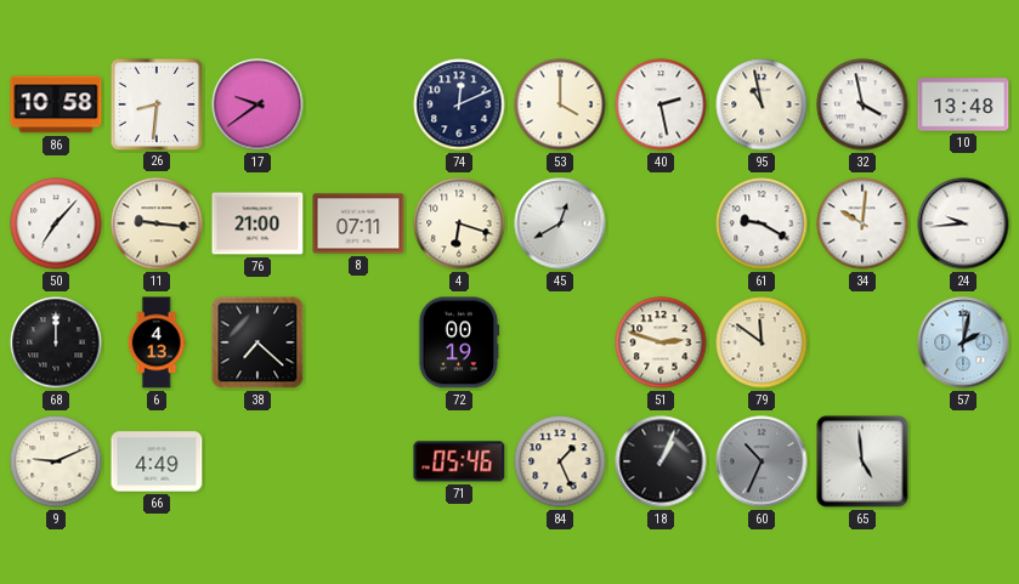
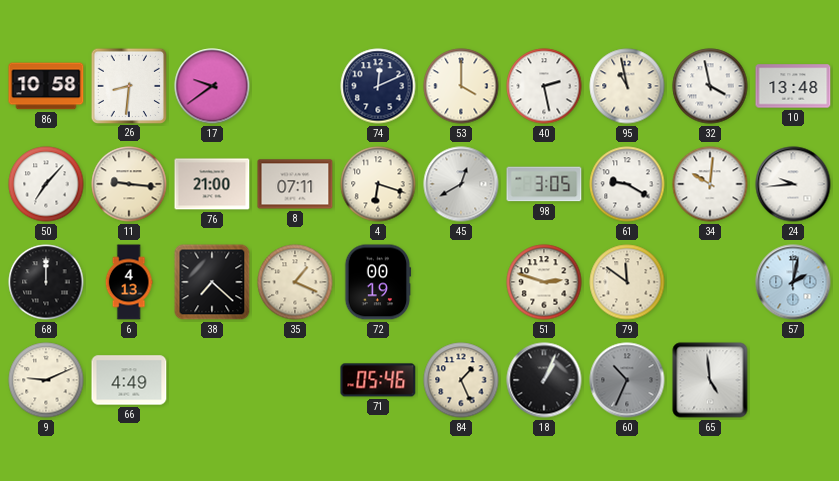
98: none -> 3:05
35: none -> 1:19
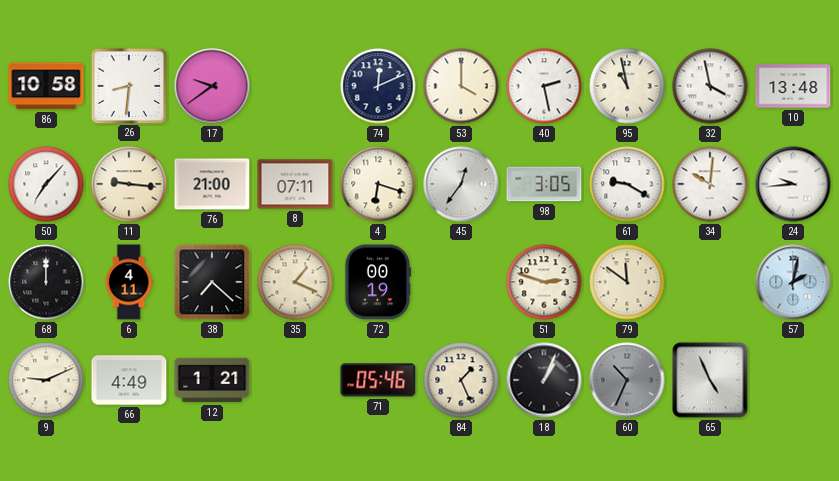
45: 12:40 -> 12:36
6: 4:13 -> 4:11
12: none -> 1:21
65: 4:59 -> 4:56
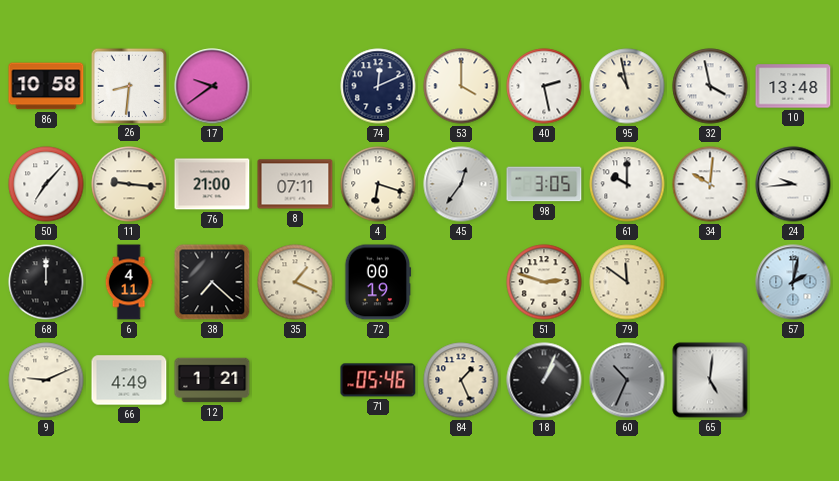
61: 9:20 -> 10:00
65: 4:56 -> 5:01
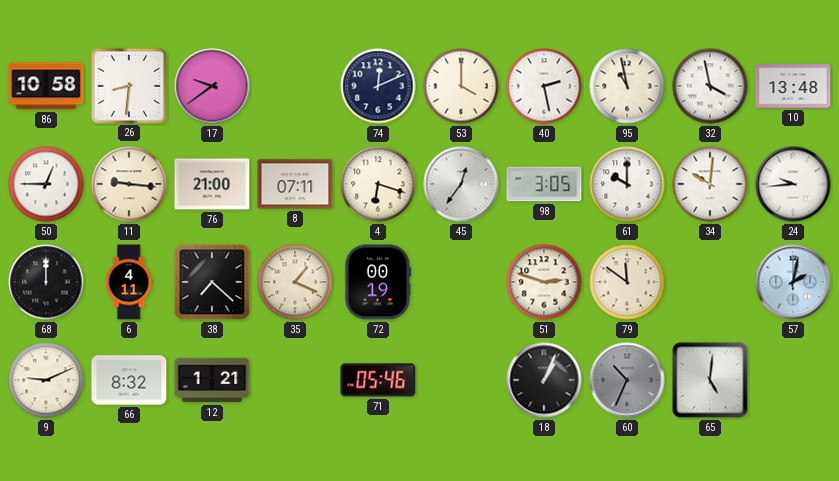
50: 7:07 -> 12:45
66: 4:49 -> 8:32
84: 1:26 -> none
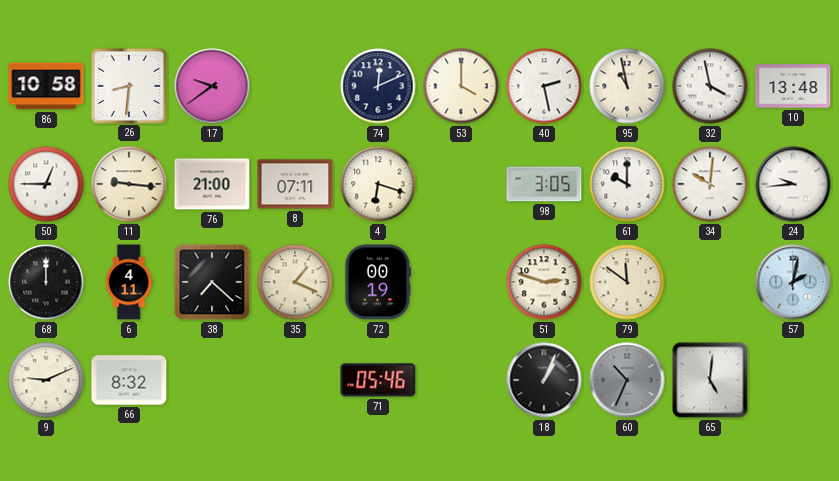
45: 12:36 -> none
12: 1:21 -> none
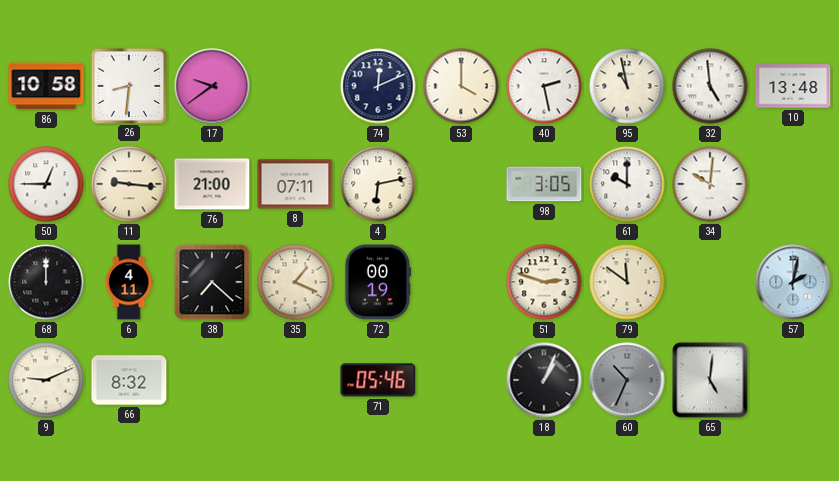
32: 3:58 -> 4:59
4: 6:18 -> 6:13
24: 9:44 -> none
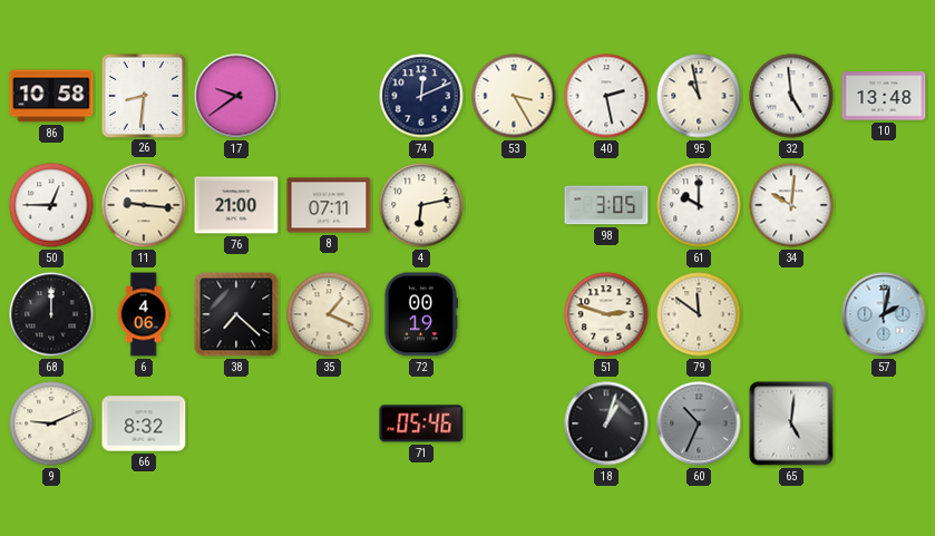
53: 4:00 -> 3:25
6: 4:11 -> 4:06
18: 1:04 -> 1:03
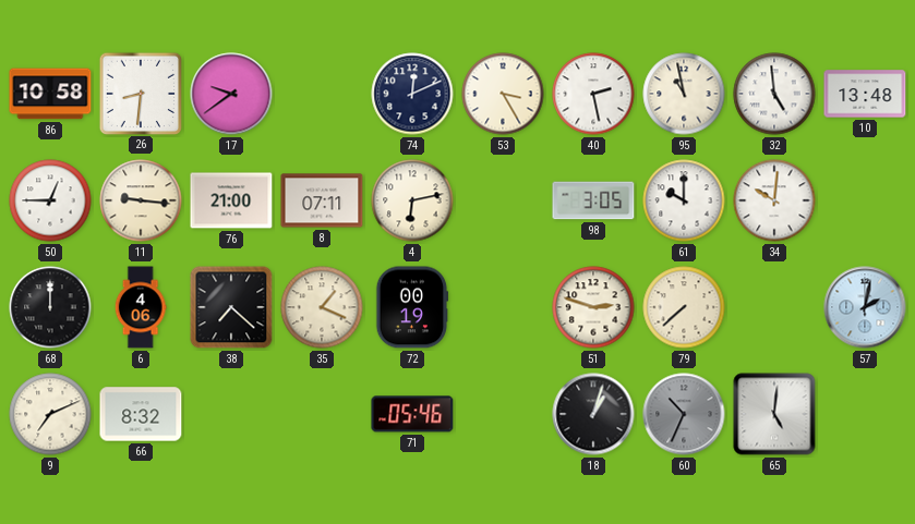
79: 11:51 -> 7:38
9: 9:11 -> 7:11
